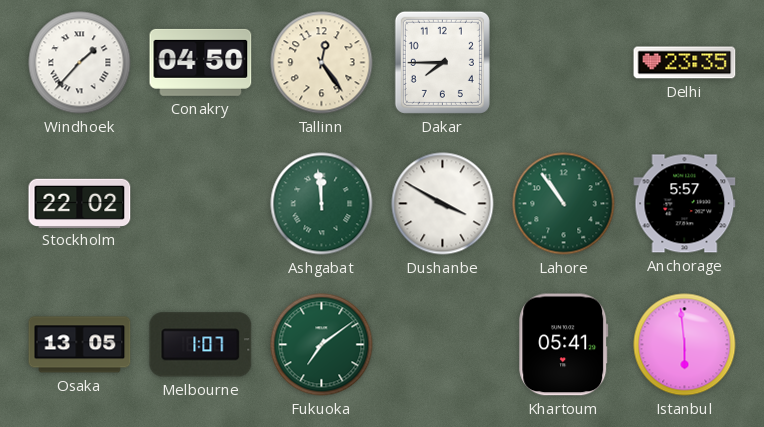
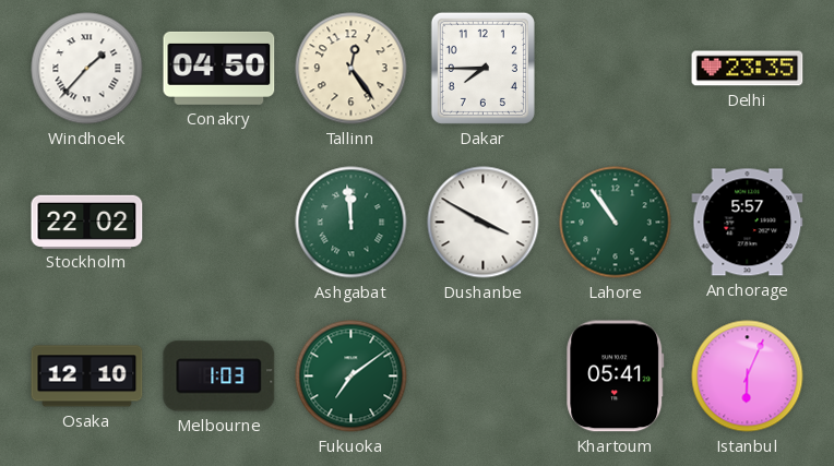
Osaka: 13:05 -> 12:10
Melbourne: 1:07 -> 1:03
Istanbul: 5:59 -> 6:04
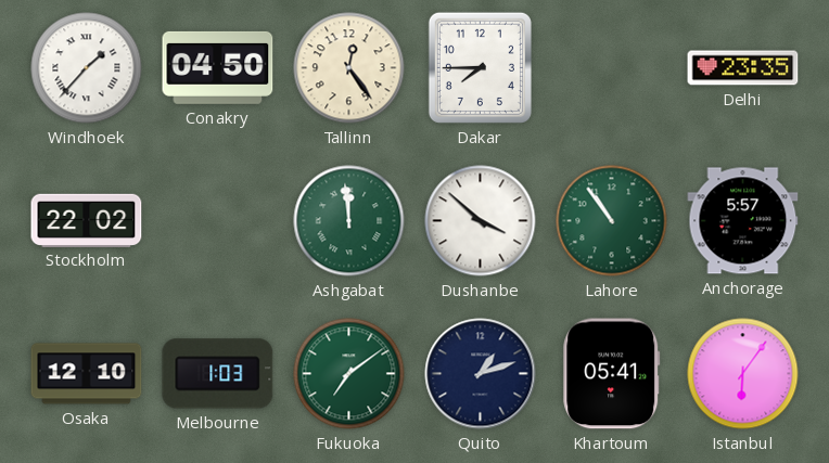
Dushanbe: 3:50 -> 3:52
Quito: none -> 1:12
Istanbul: 6:04 -> 6:06
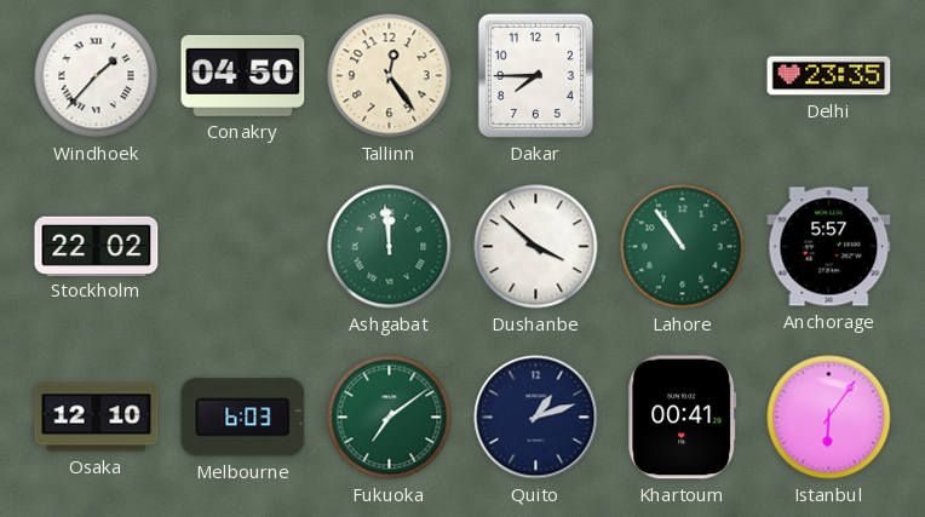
Melbourne: 1:03 -> 6:03
Khartoum: 05:41 -> 00:41
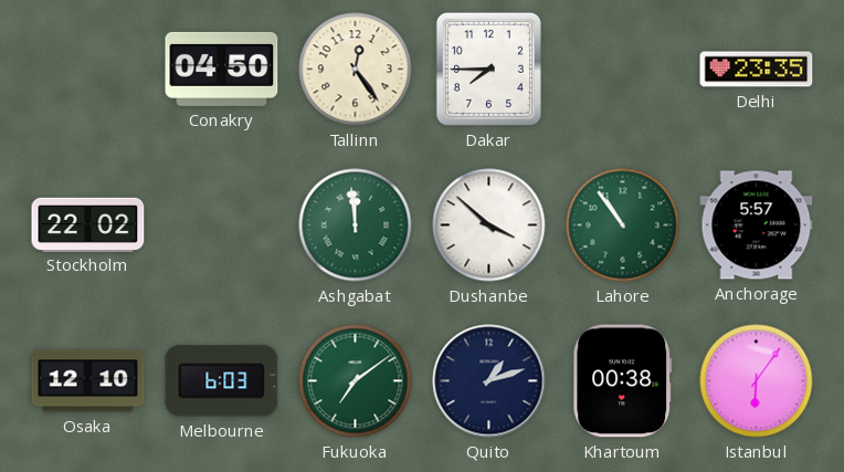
Windhoek: 1:37 -> none
Khartoum: 00:41 -> 00:38
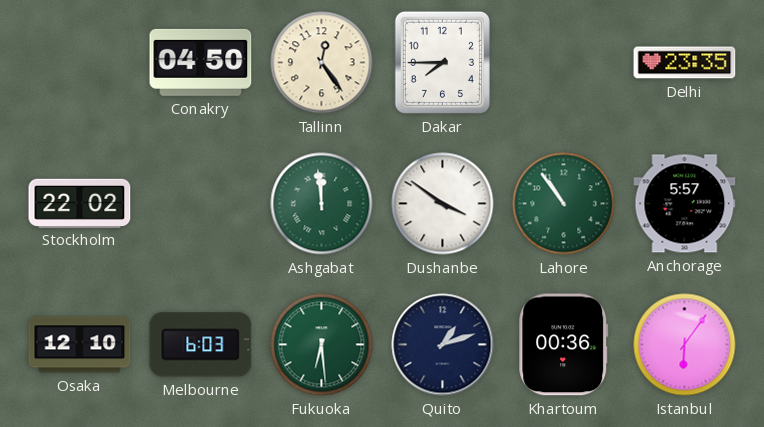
Dushanbe: 3:52 -> 3:51
Fukuoka: 7:09 -> 6:29
Khartoum: 00:38 -> 00:36
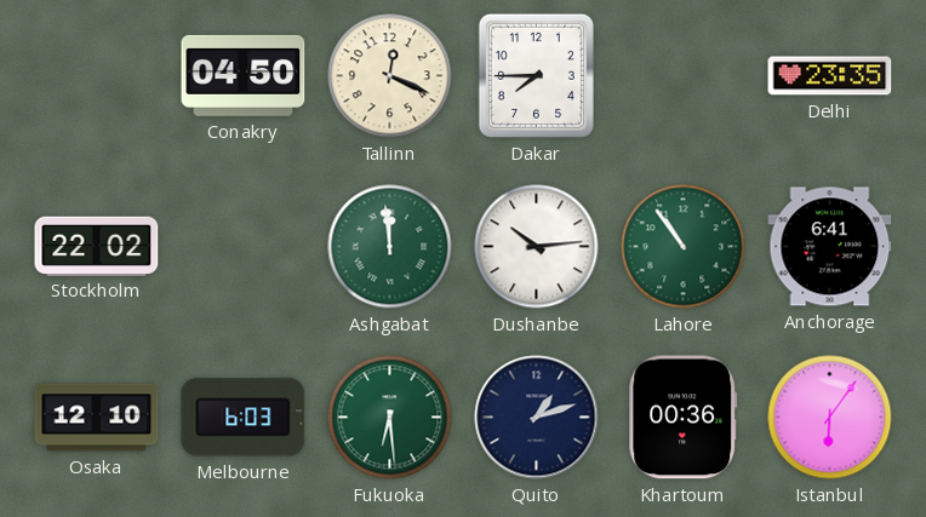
Tallinn: 12:24 -> 12:19
Dushanbe: 3:51 -> 10:14
Anchorage: 5:57 -> 6:41
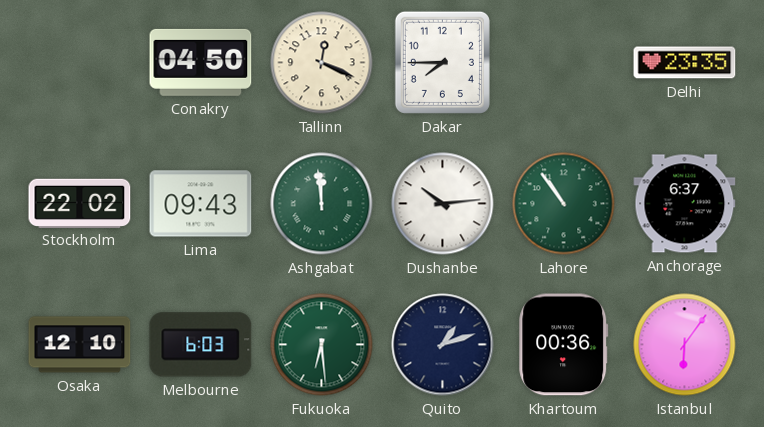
Lima: none -> 09:43
Anchorage: 6:41 -> 6:37
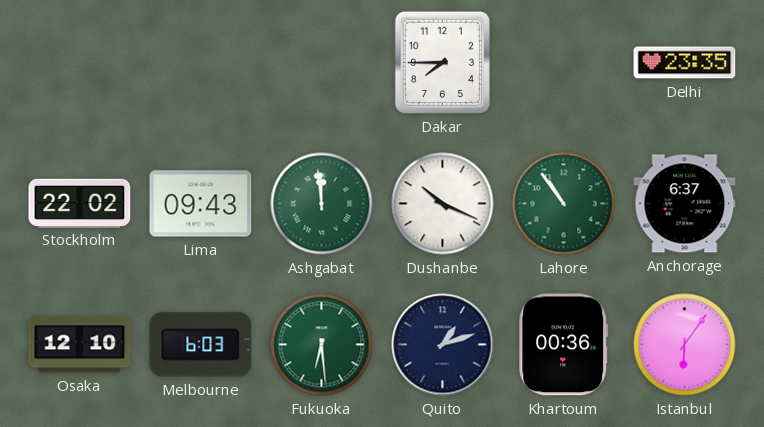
Conakry: 04:50 -> none
Tallinn: 12:19 -> none
Dushanbe: 10:14 -> 10:19
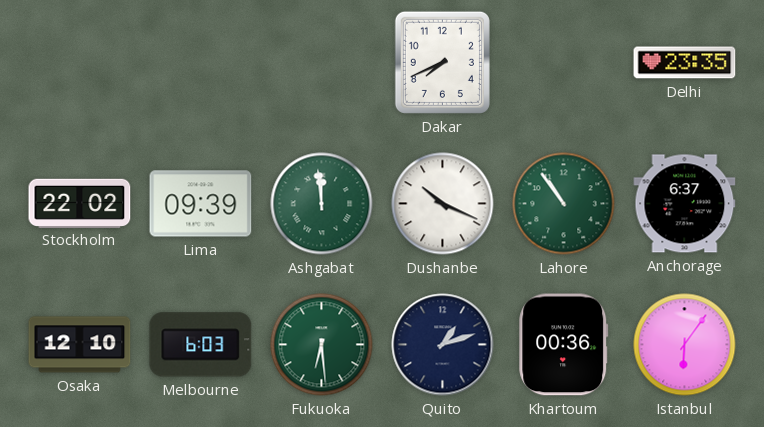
Dakar: 7:45 -> 7:41
Lima: 09:43 -> 09:39
